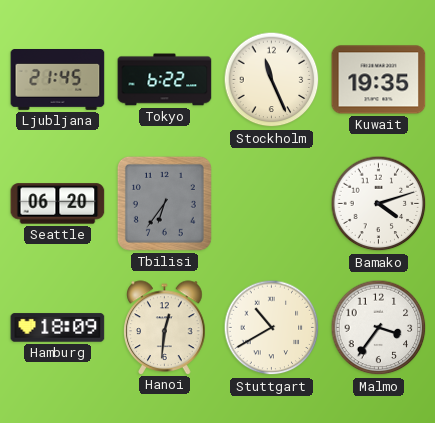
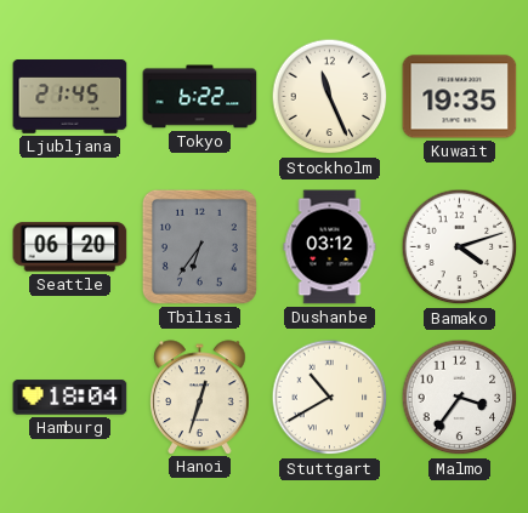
Dushanbe: none -> 03:12
Hamburg: 18:09 -> 18:04
Hanoi: 12:31 -> 12:33
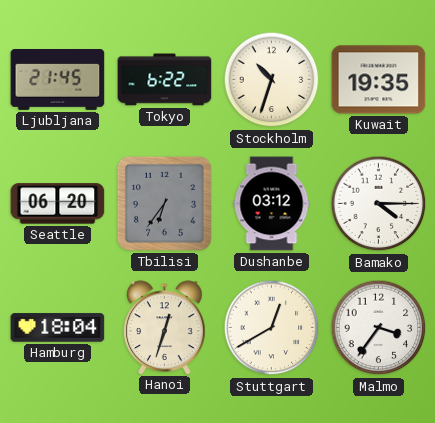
Stockholm: 11:26 -> 10:33
Bamako: 4:12 -> 4:15
Stuttgart: 10:40 -> 12:40
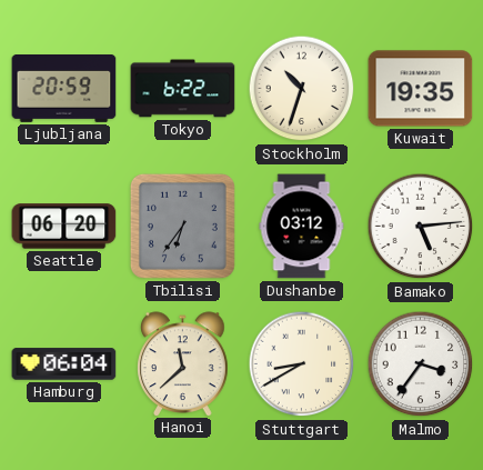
Ljubljana: 21:45 -> 20:59
Bamako: 4:15 -> 5:14
Hamburg: 18:04 -> 06:04
Hanoi: 12:33 -> 11:38
Stuttgart: 12:40 -> 8:40
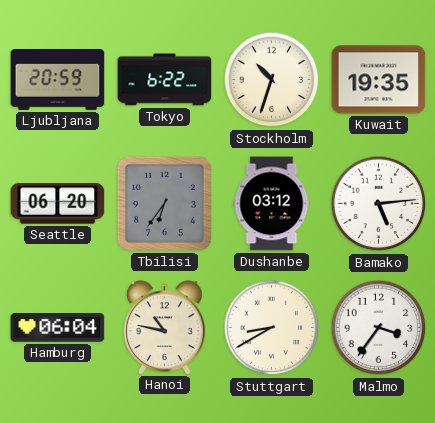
Hanoi: 11:38 -> 10:47
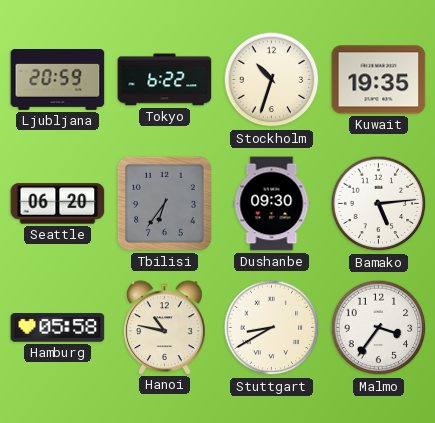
Dushanbe: 03:12 -> 09:30
Hamburg: 06:04 -> 05:58
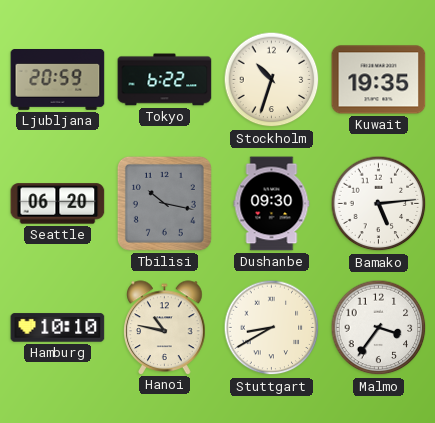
Tbilisi: 6:36 -> 10:17
Hamburg: 05:58 -> 10:10
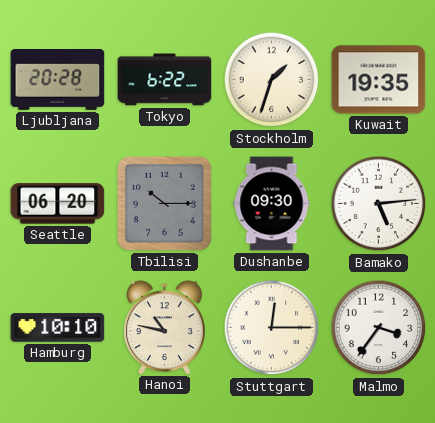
Ljubljana: 20:59 -> 20:28
Stockholm: 10:33 -> 1:33
Tbilisi: 10:17 -> 10:15
Stuttgart: 8:40 -> 12:15
